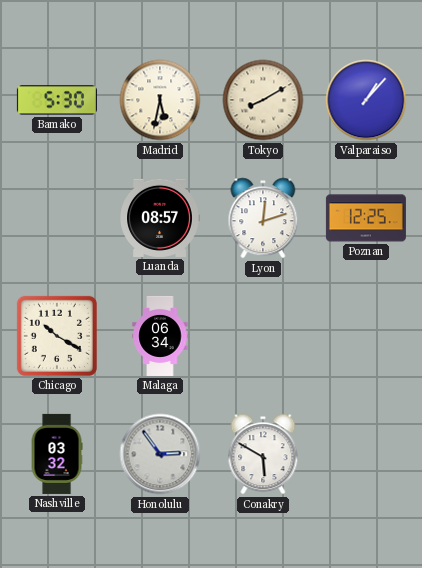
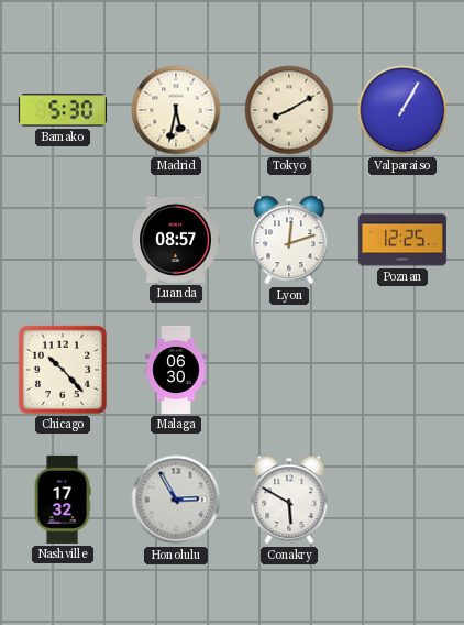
Valparaiso: 1:07 -> 1:05
Chicago: 10:20 -> 10:23
Malaga: 06:34 -> 06:30
Nashville: 03:32 -> 17:32
Honolulu: 2:54 -> 2:55
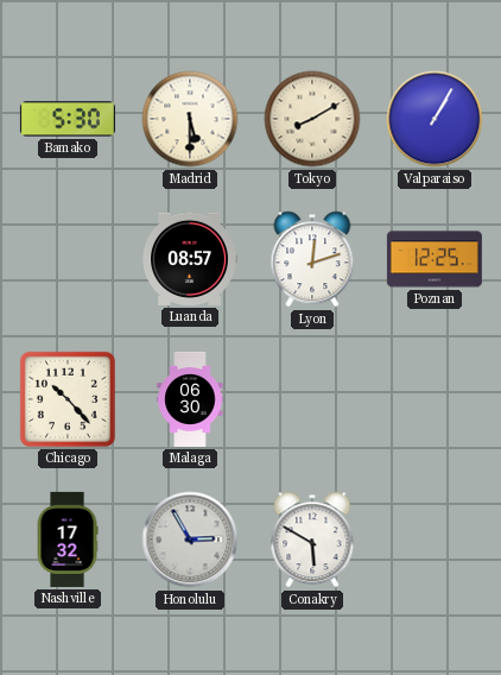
Madrid: 5:32 -> 5:30
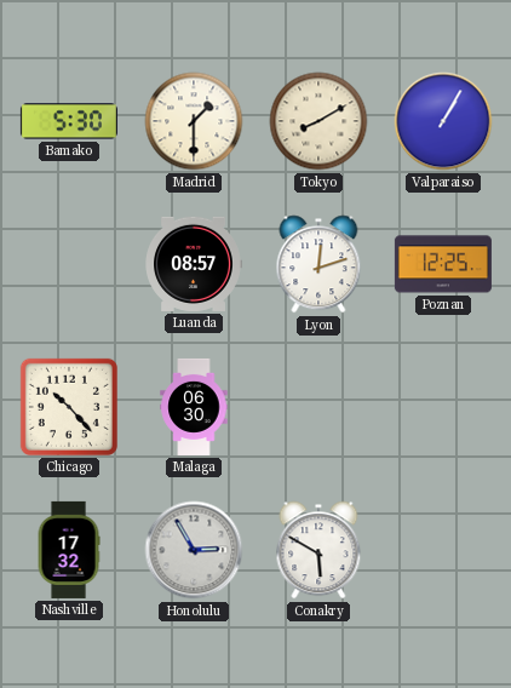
Madrid: 5:30 -> 1:30
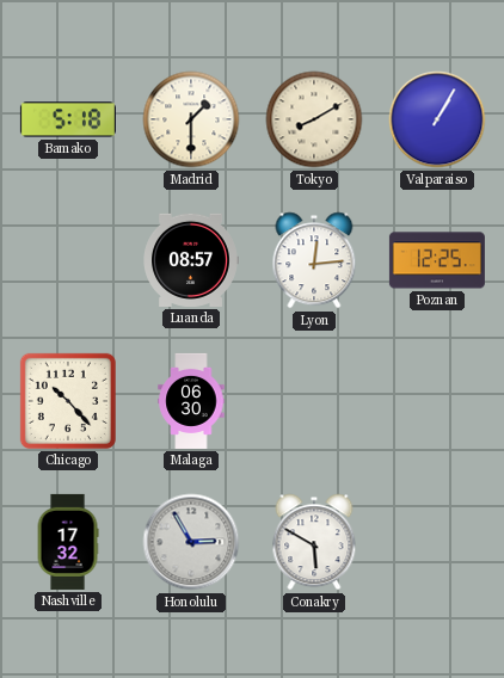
Bamako: 5:30 -> 5:18
Lyon: 12:12 -> 12:14
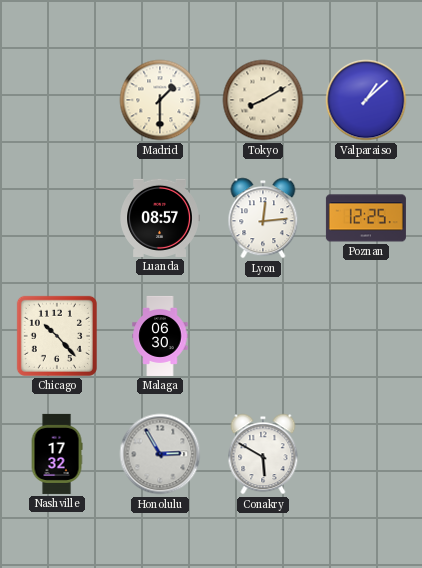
Bamako: 5:18 -> none
Valparaiso: 1:05 -> 1:08
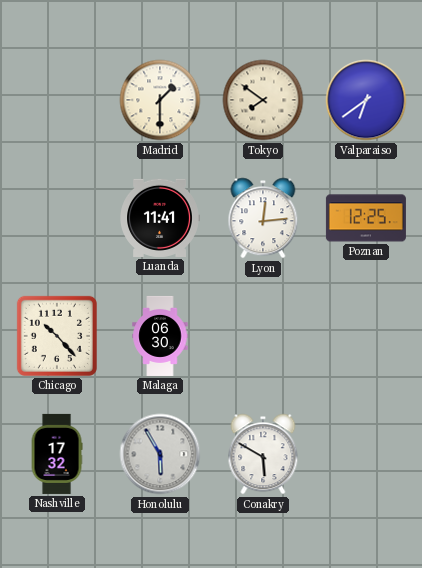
Tokyo: 8:10 -> 7:51
Valparaiso: 1:08 -> 6:39
Luanda: 08:57 -> 11:41
Honolulu: 2:55 -> 5:55
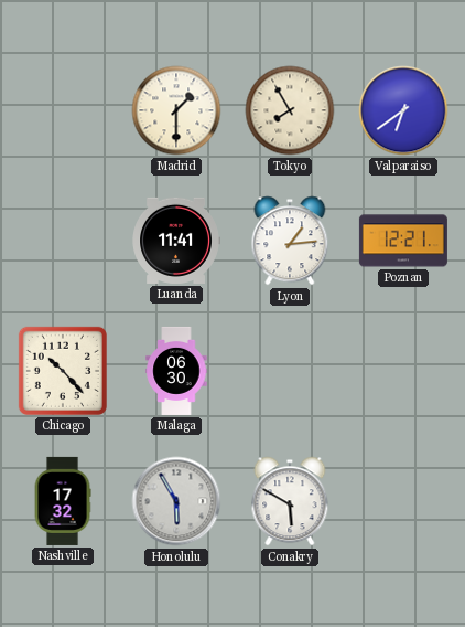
Tokyo: 7:51 -> 7:55
Lyon: 12:14 -> 1:14
Poznan: 12:25 -> 12:21
